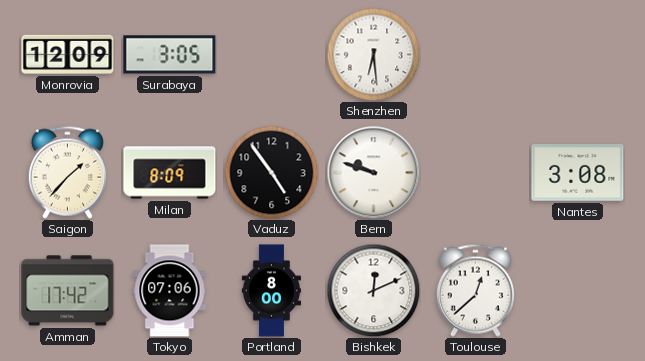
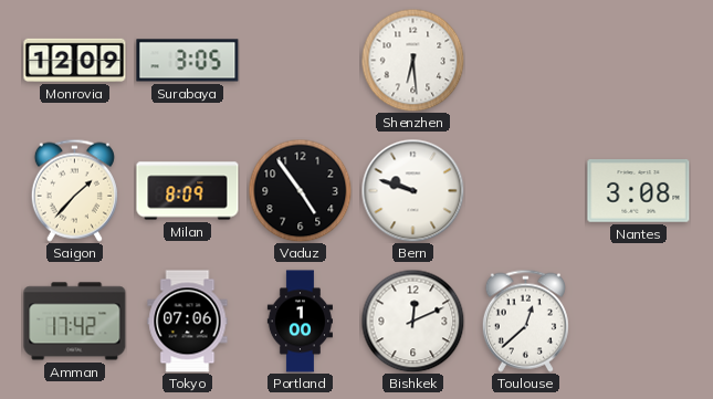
Portland: 8:00 -> 1:00
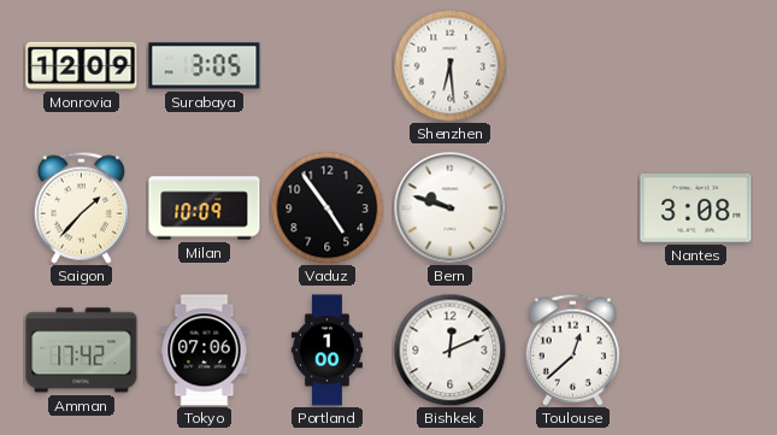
Milan: 8:09 -> 10:09
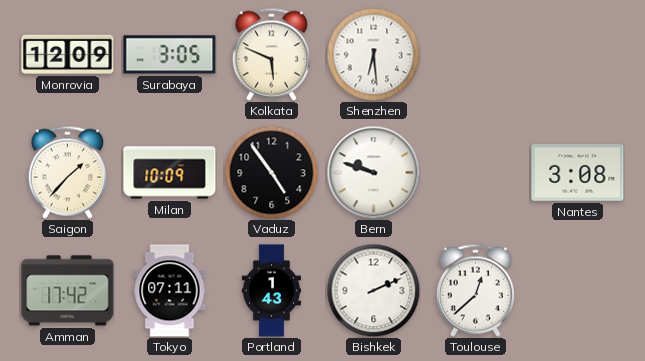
Kolkata: none -> 5:49
Tokyo: 07:06 -> 07:11
Portland: 1:00 -> 1:43
Bishkek: 12:11 -> 2:11
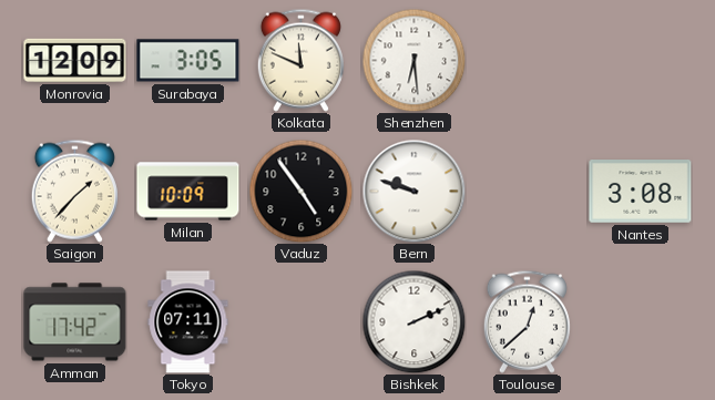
Kolkata: 5:49 -> 11:49
Portland: 1:43 -> none
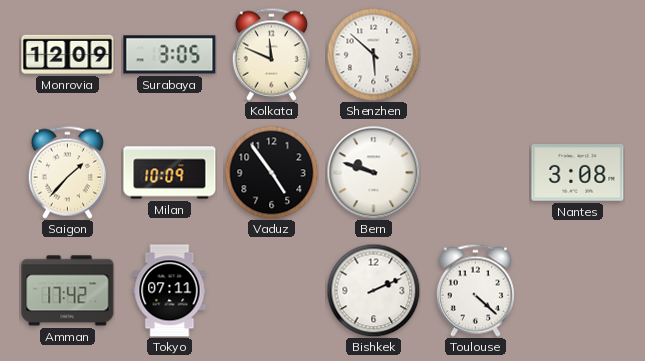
Shenzhen: 6:29 -> 5:52
Toulouse: 12:38 -> 4:22
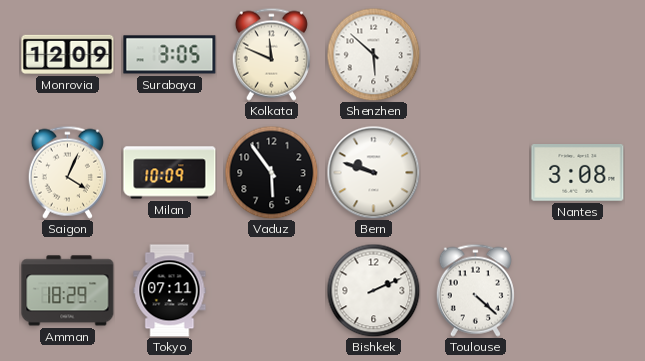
Saigon: 1:37 -> 4:04
Vaduz: 4:54 -> 5:54
Amman: 17:42 -> 18:29
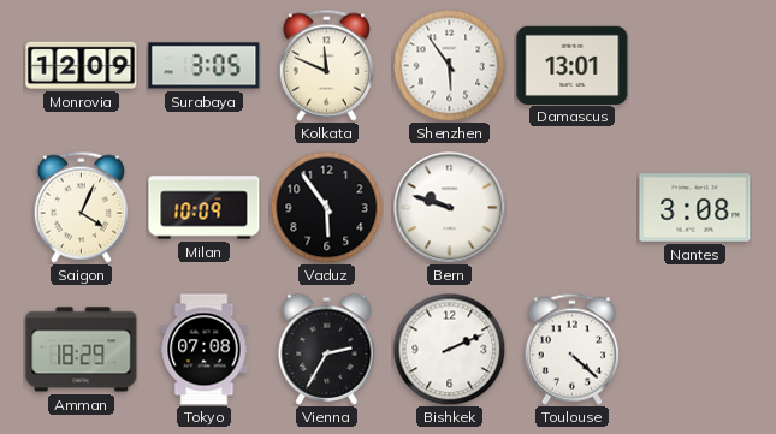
Shenzhen: 5:52 -> 5:54
Damascus: none -> 13:01
Tokyo: 07:11 -> 07:08
Vienna: none -> 2:35
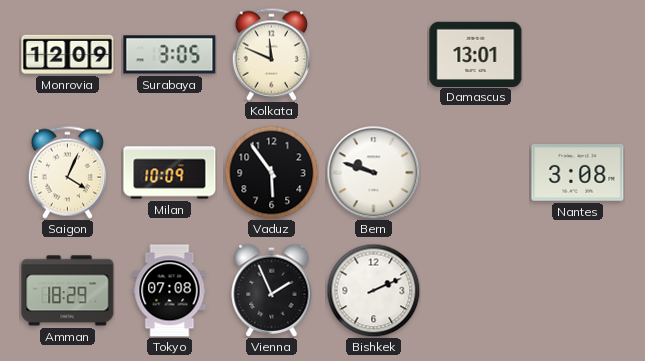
Shenzhen: 5:54 -> none
Vienna: 2:35 -> 1:56
Toulouse: 4:22 -> none
